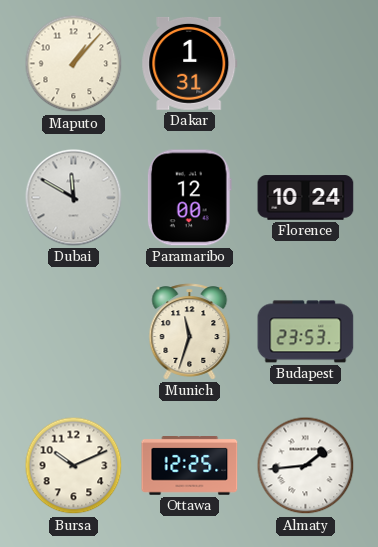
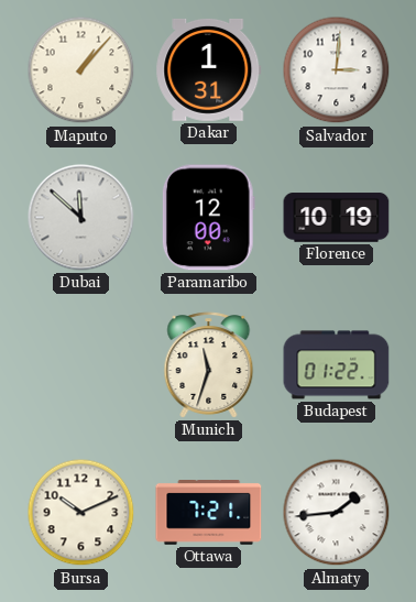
Salvador: none -> 3:01
Dubai: 11:50 -> 11:52
Florence: 10:24 -> 10:19
Budapest: 23:53 -> 01:22
Ottawa: 12:25 -> 7:21
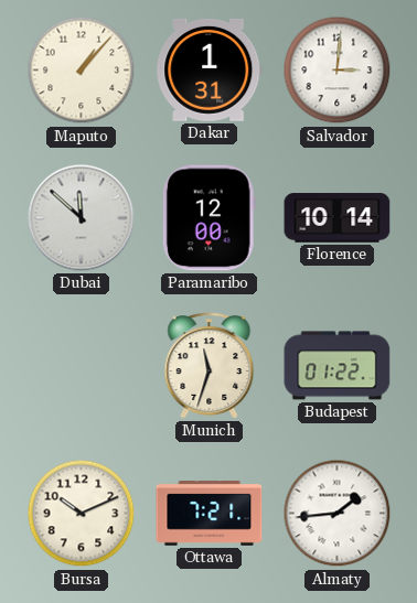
Florence: 10:19 -> 10:14
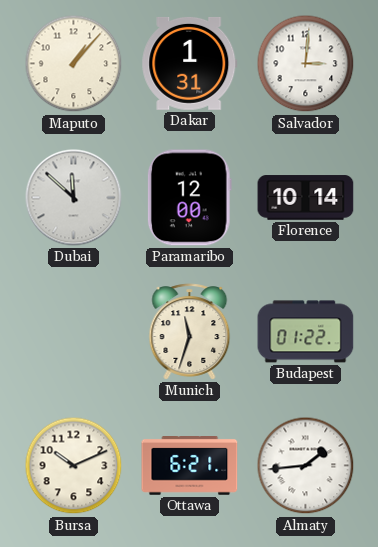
Ottawa: 7:21 -> 6:21
